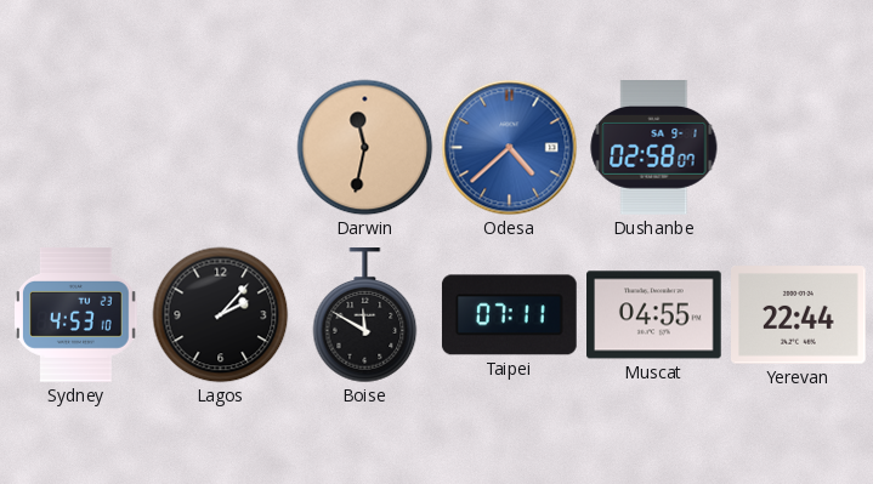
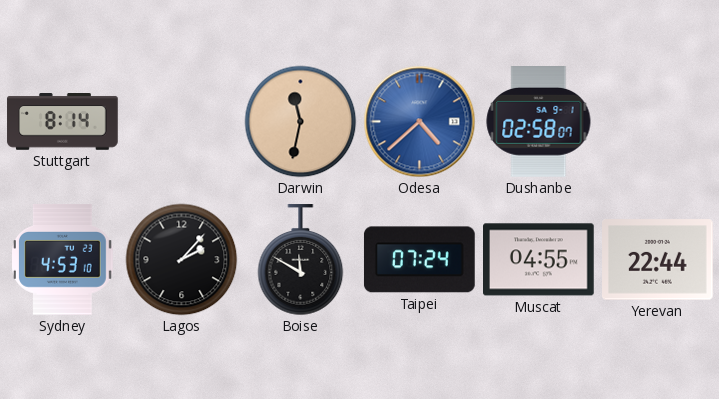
Stuttgart: none -> 8:14
Taipei: 07:11 -> 07:24
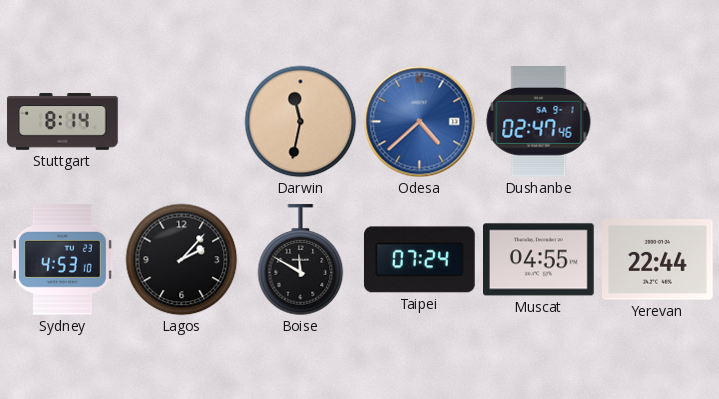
Dushanbe: 02:58 -> 02:47
